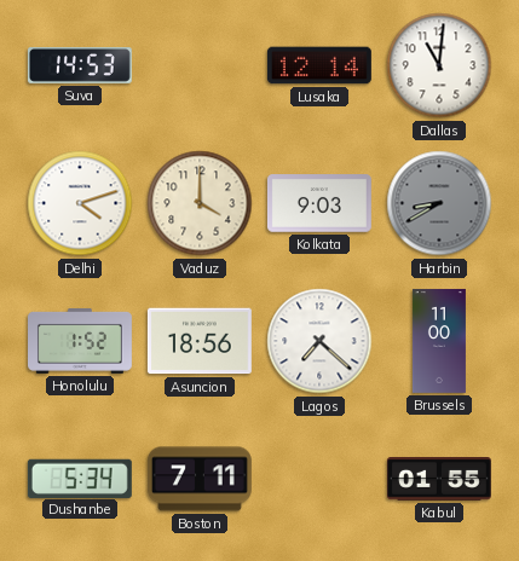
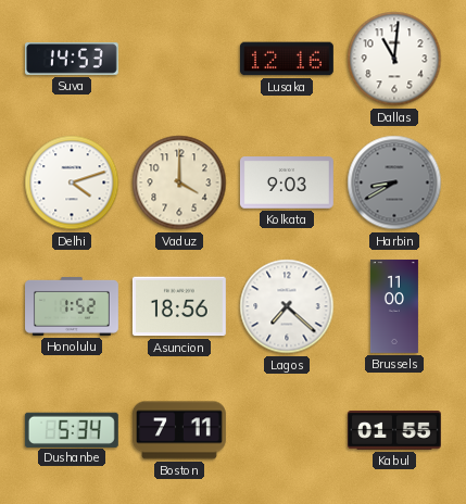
Lusaka: 12:14 -> 12:16
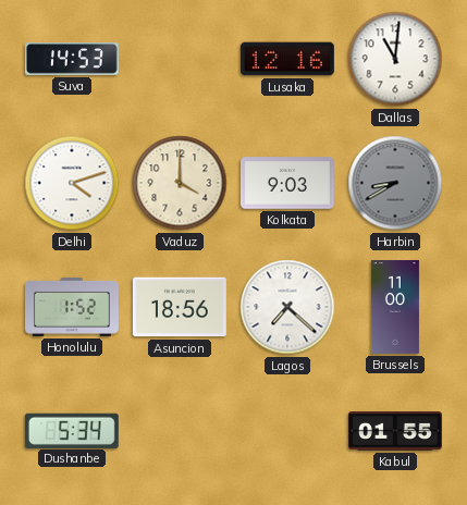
Boston: 7:11 -> none
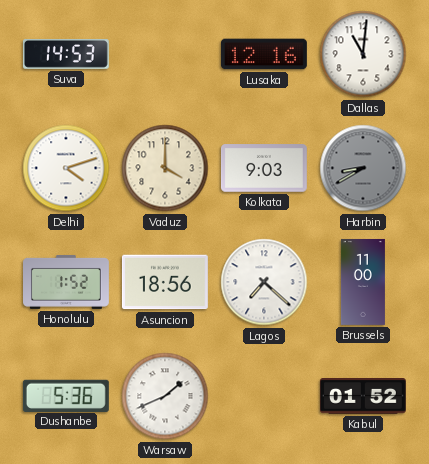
Dushanbe: 5:34 -> 5:36
Warsaw: none -> 1:41
Kabul: 01:55 -> 01:52
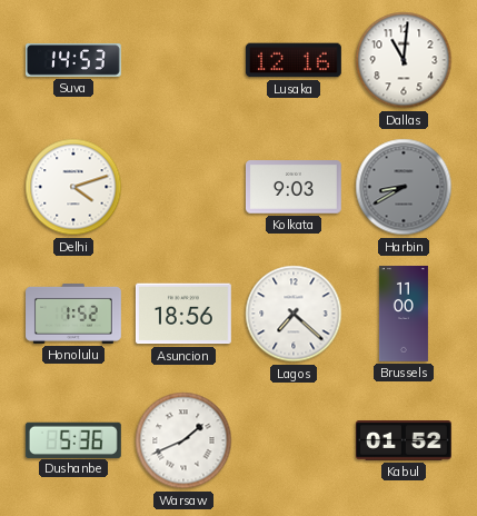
Vaduz: 4:00 -> none
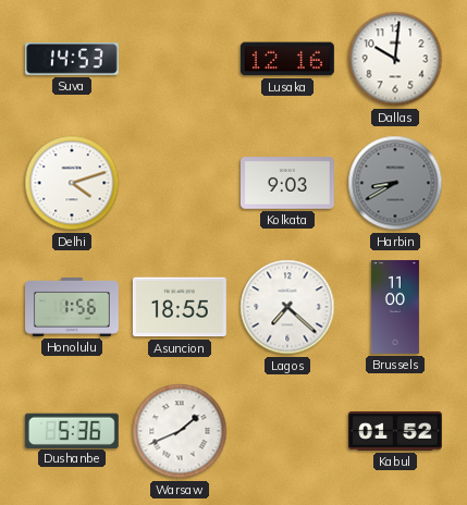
Dallas: 11:01 -> 10:01
Honolulu: 1:52 -> 1:56
Asuncion: 18:56 -> 18:55
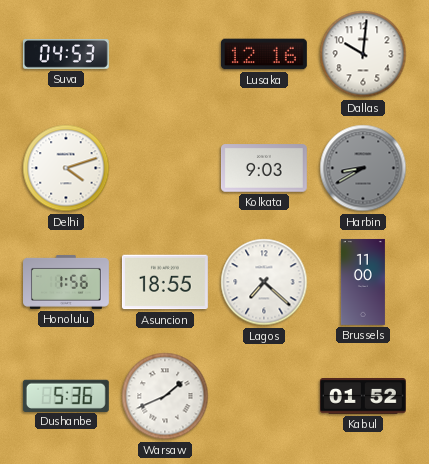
Suva: 14:53 -> 04:53
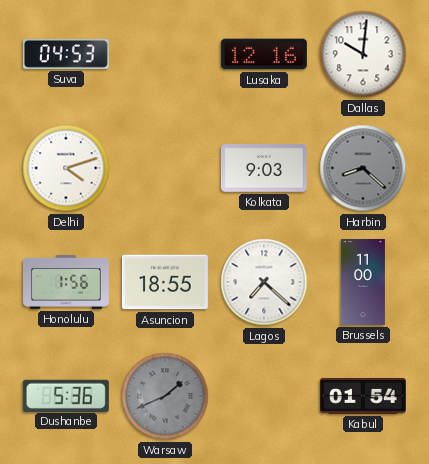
Harbin: 8:40 -> 8:22
Warsaw dial: white -> grey
Kabul: 01:52 -> 01:54
